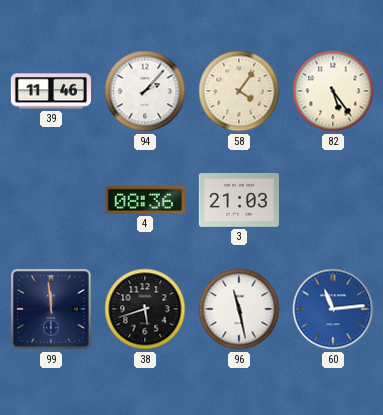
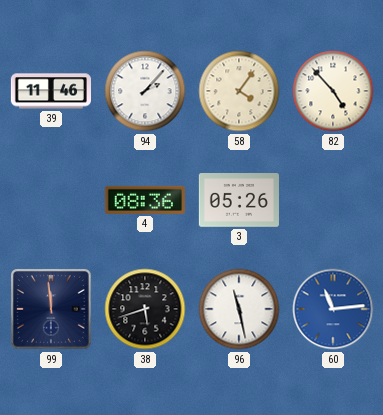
82: 5:24 -> 4:53
3: 21:03 -> 05:26
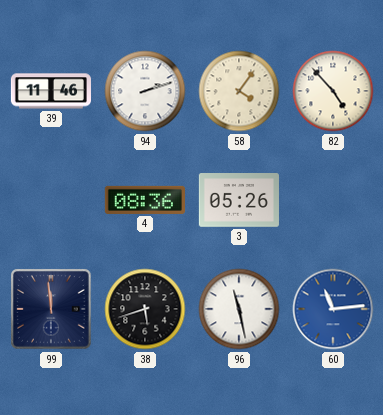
94: 2:07 -> 2:12
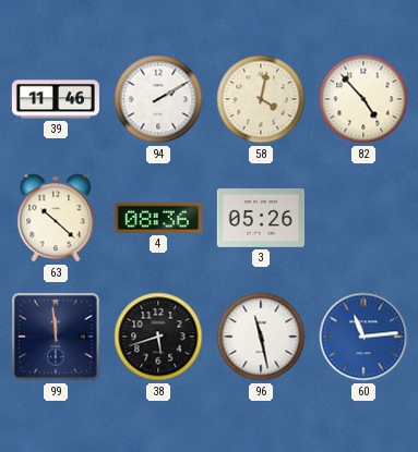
94: 2:12 -> 2:10
58: 4:06 -> 4:02
63: none -> 10:22
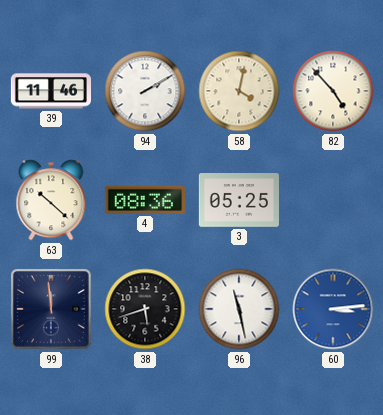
3: 05:26 -> 05:25
60: 11:14 -> 3:14
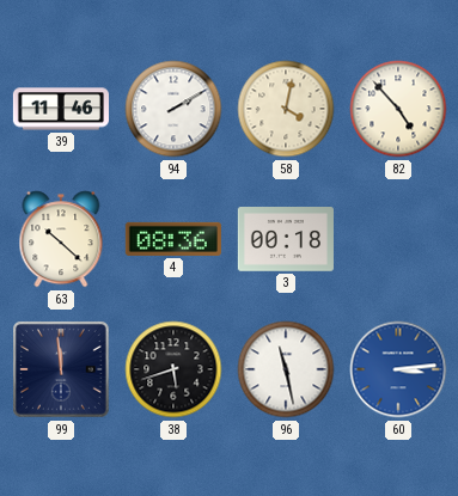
3: 05:25 -> 00:18
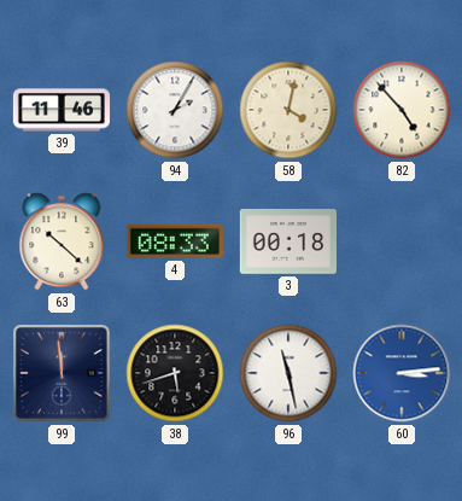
94: 2:10 -> 2:05
4: 08:36 -> 08:33
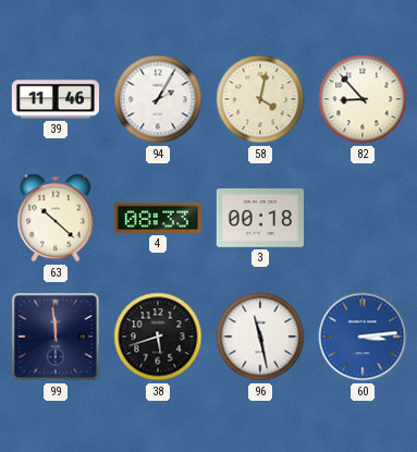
82: 4:53 -> 8:53
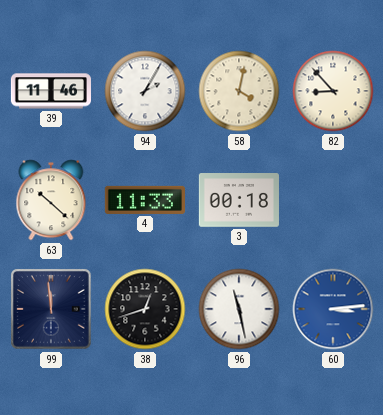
4: 08:33 -> 11:33
38: 5:42 -> 12:42
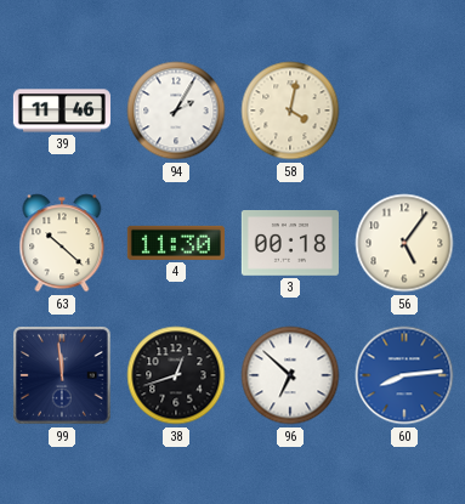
82: 8:53 -> none
4: 11:33 -> 11:30
56: none -> 5:06
96: 11:28 -> 6:52
60: 3:14 -> 8:14
